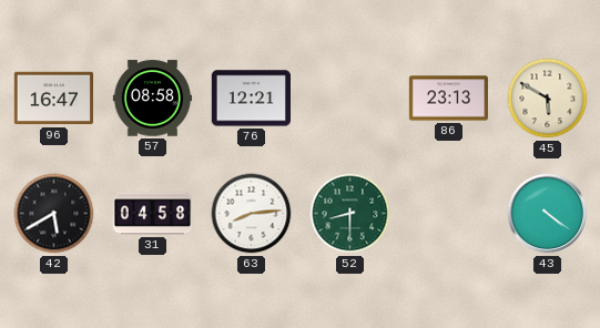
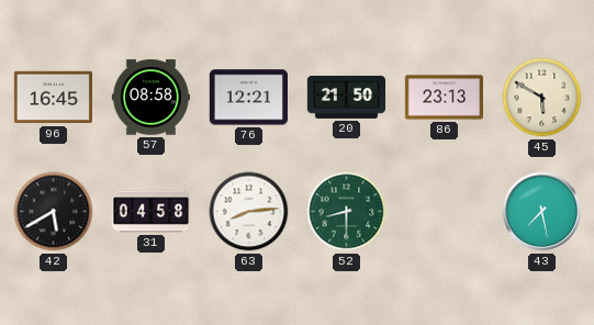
96: 16:47 -> 16:45
20: none -> 21:50
43: 4:21 -> 7:28
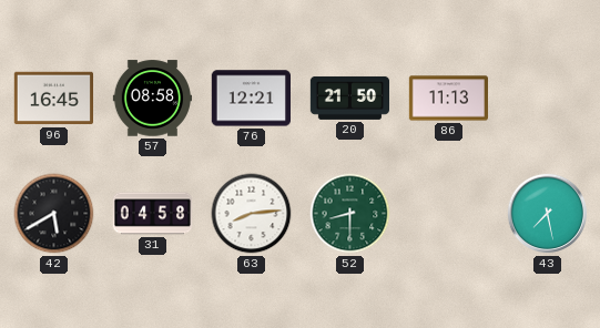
86: 23:13 -> 11:13
45: 5:50 -> none
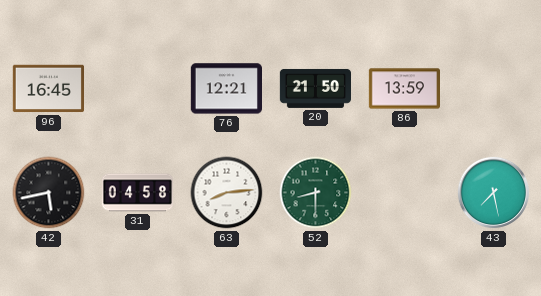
57: 08:58 -> none
86: 11:13 -> 13:59
42: 5:40 -> 5:43
